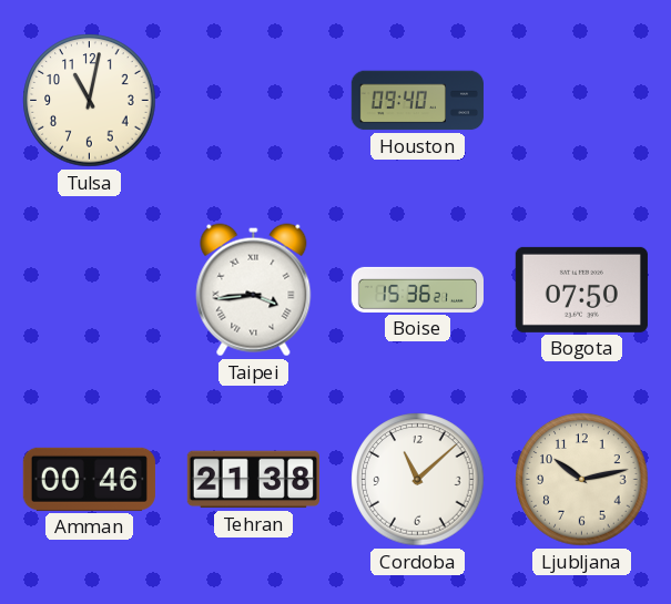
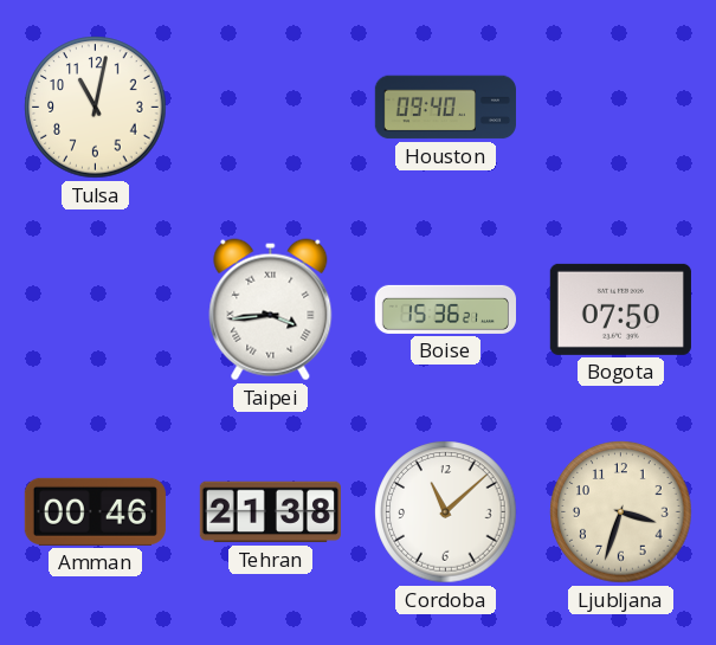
Ljubljana: 10:13 -> 3:33
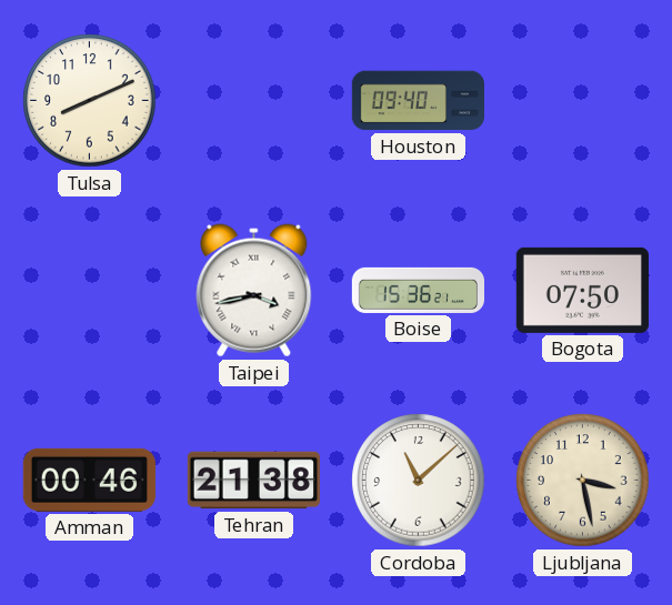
Tulsa: 11:02 -> 8:11
Taipei: 3:44 -> 3:43
Ljubljana: 3:33 -> 3:28
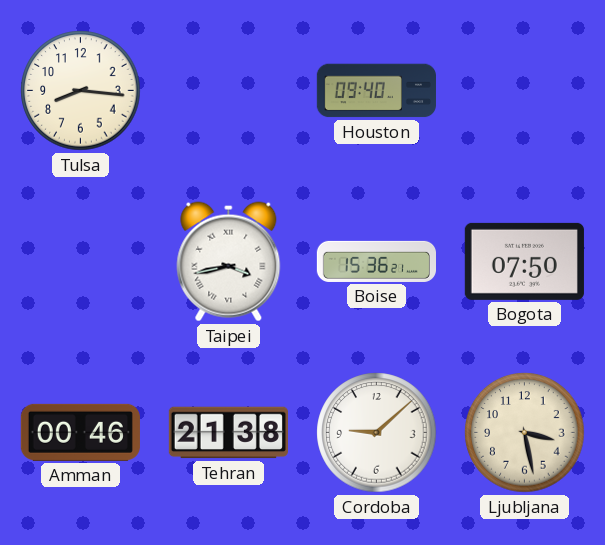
Tulsa: 8:11 -> 8:16
Cordoba: 11:08 -> 9:08
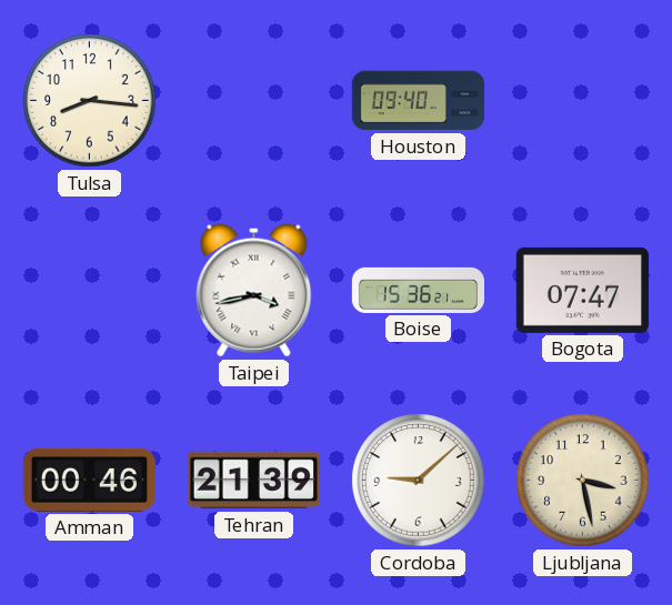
Bogota: 07:50 -> 07:47
Tehran: 21:38 -> 21:39
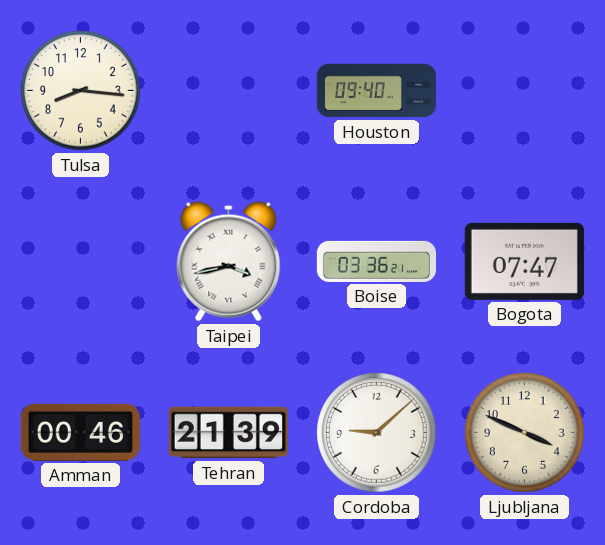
Boise: 15:36 -> 03:36
Ljubljana: 3:28 -> 3:49
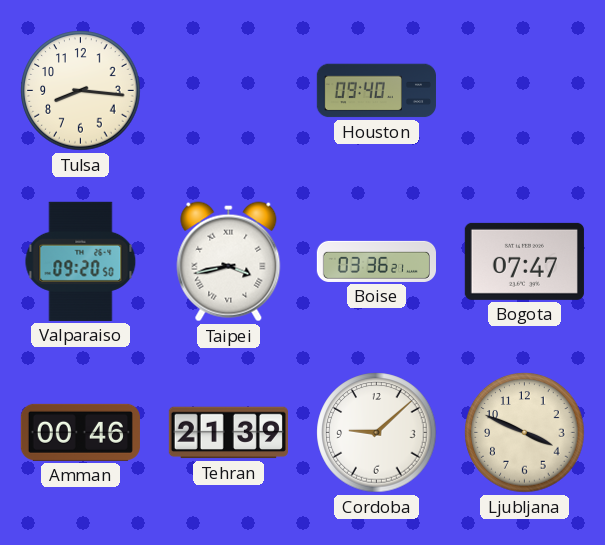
Valparaiso: none -> 09:20
